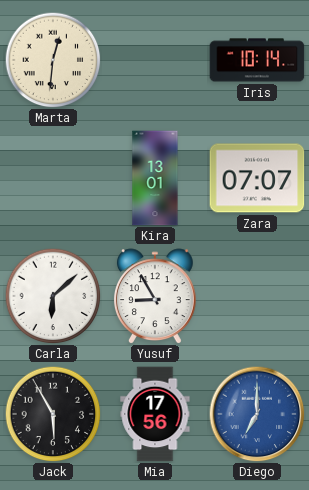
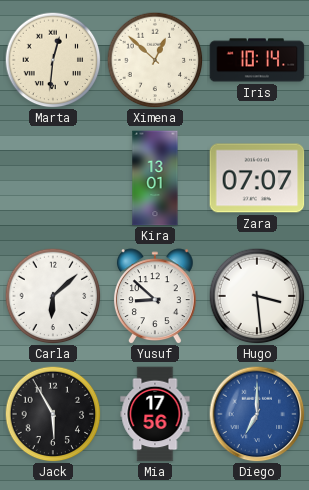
Ximena: none -> 12:52
Yusuf: 8:55 -> 8:52
Hugo: none -> 3:29
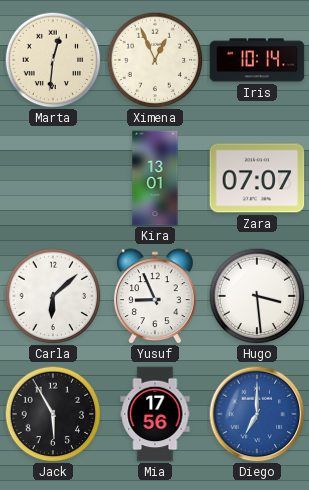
Ximena: 12:52 -> 12:56
Yusuf: 8:52 -> 8:56
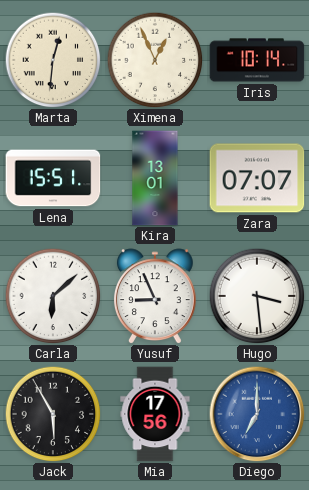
Lena: none -> 15:51
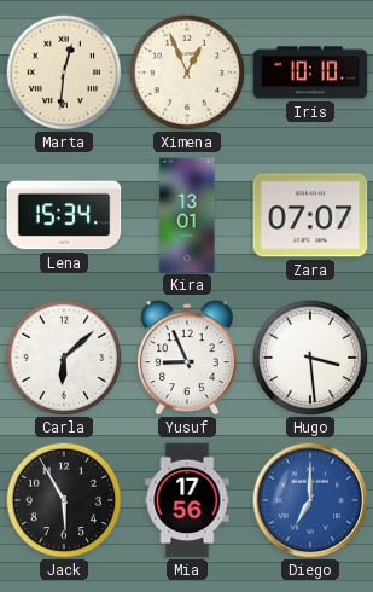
Iris: 10:14 -> 10:10
Lena: 15:51 -> 15:34
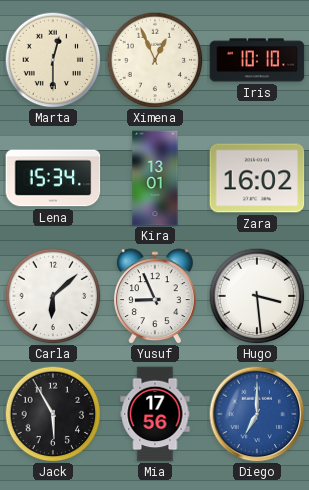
Marta: 12:31 -> 12:30
Zara: 07:07 -> 16:02
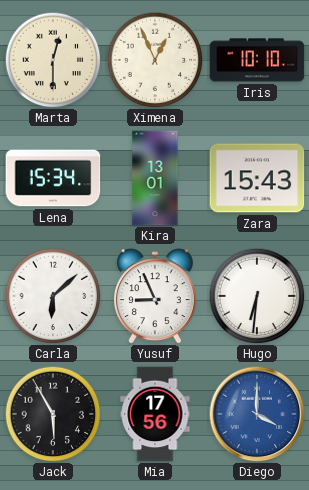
Zara: 16:02 -> 15:43
Hugo: 3:29 -> 6:31
Diego: 7:00 -> 4:00
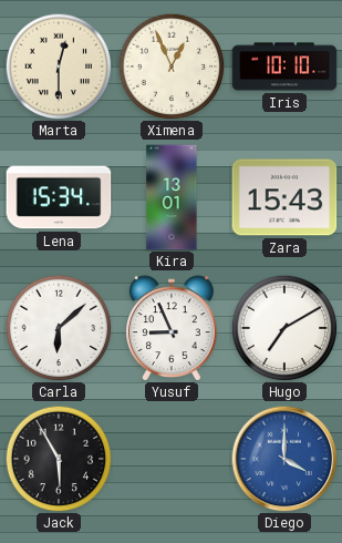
Hugo: 6:31 -> 7:10
Mia: 17:56 -> none
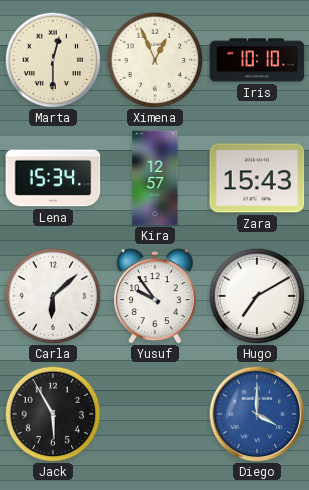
Kira: 13:01 -> 12:57
Yusuf: 8:56 -> 9:54
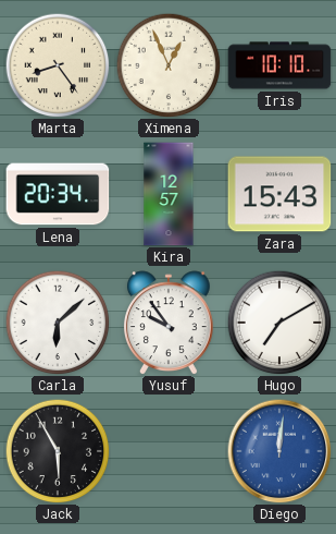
Marta: 12:30 -> 8:24
Lena: 15:34 -> 20:34
Diego: 4:00 -> 12:01
